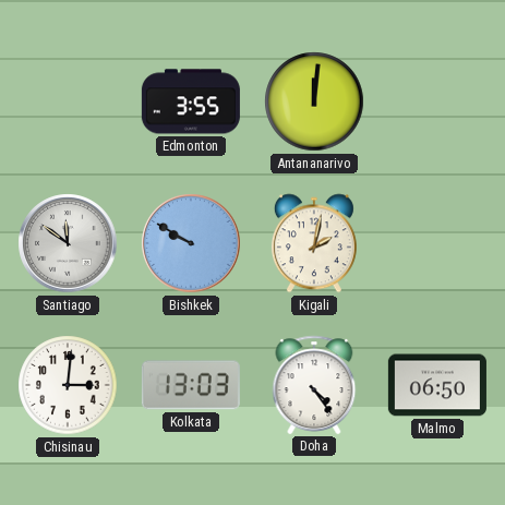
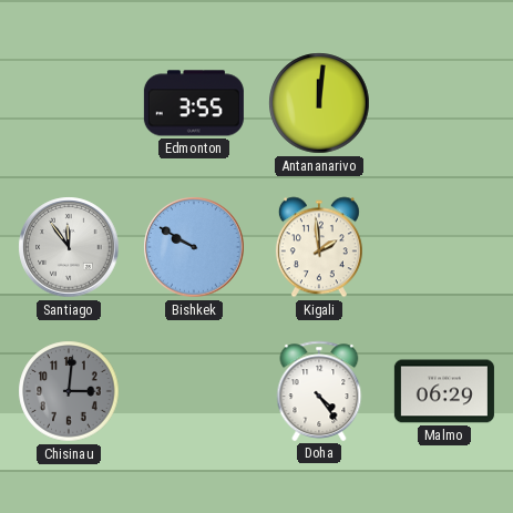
Santiago: 11:51 -> 11:54
Kigali: 2:02 -> 1:59
Chisinau dial: white -> grey
Kolkata: 13:03 -> none
Malmo: 06:50 -> 06:29
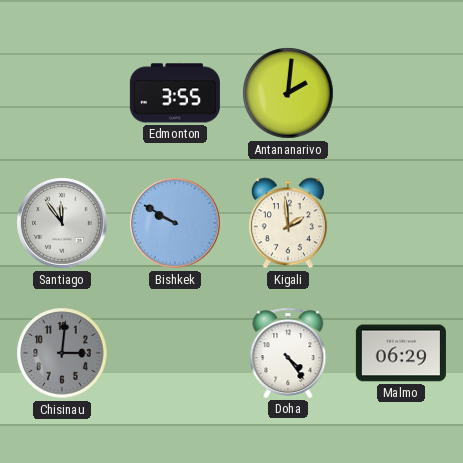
Antananarivo: 12:01 -> 2:01
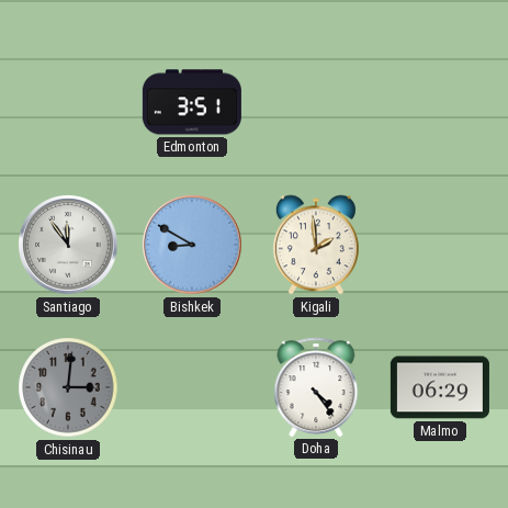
Edmonton: 3:55 -> 3:51
Antananarivo: 2:01 -> none
Bishkek: 9:50 -> 8:50
